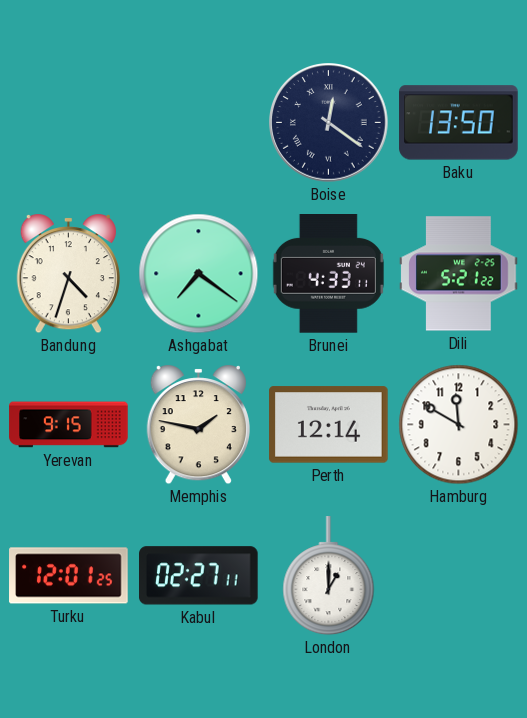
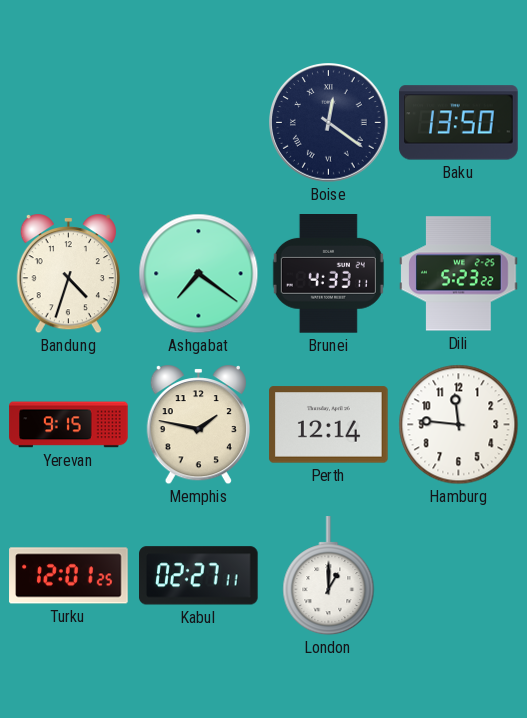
Dili: 5:21 -> 5:23
Hamburg: 11:50 -> 11:46
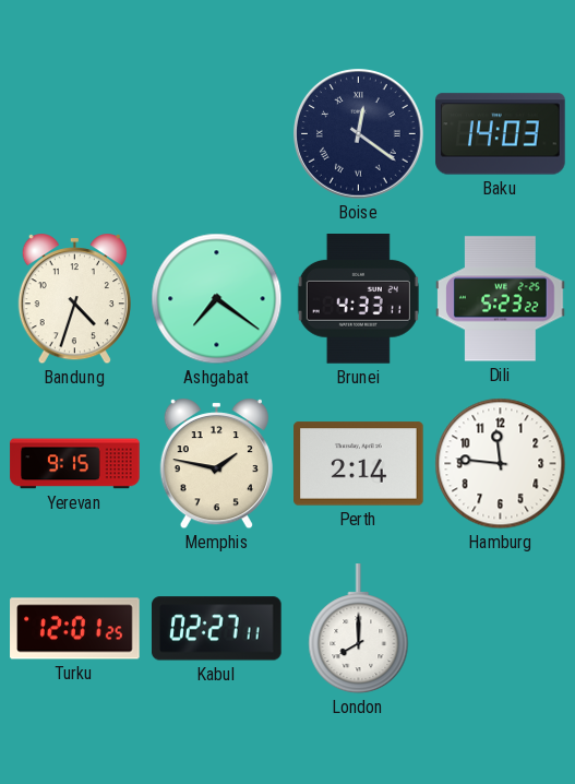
Baku: 13:50 -> 14:03
Perth: 12:14 -> 2:14
London: 1:00 -> 8:00
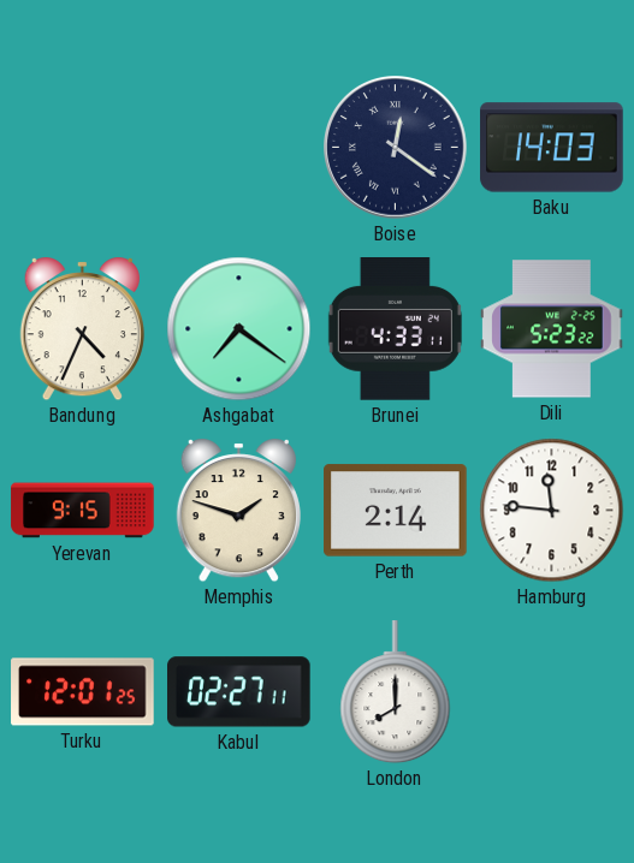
Bandung: 4:33 -> 4:34
Memphis: 1:47 -> 1:48
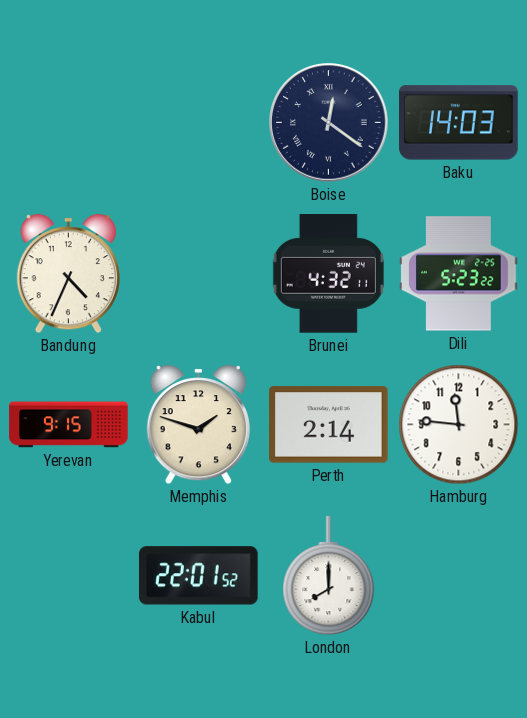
Ashgabat: 7:21 -> none
Brunei: 4:33 -> 4:32
Turku: 12:01 -> none
Kabul: 02:27 -> 22:01
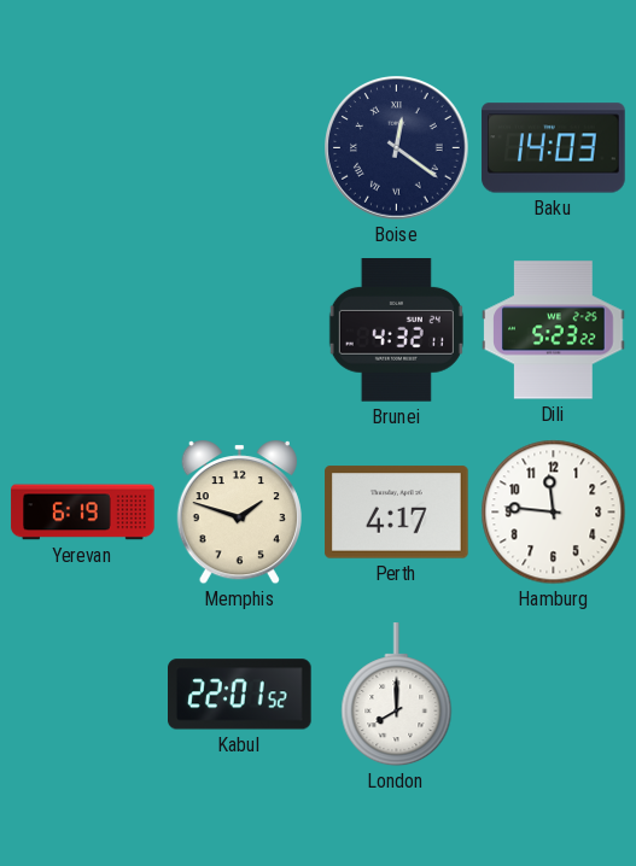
Bandung: 4:34 -> none
Yerevan: 9:15 -> 6:19
Perth: 2:14 -> 4:17
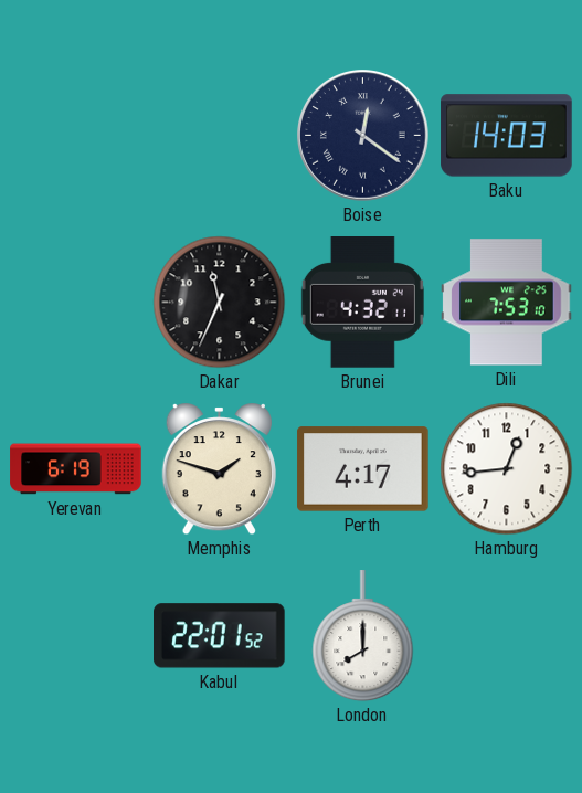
Dakar: none -> 11:34
Dili: 5:23 -> 7:53
Hamburg: 11:46 -> 12:44
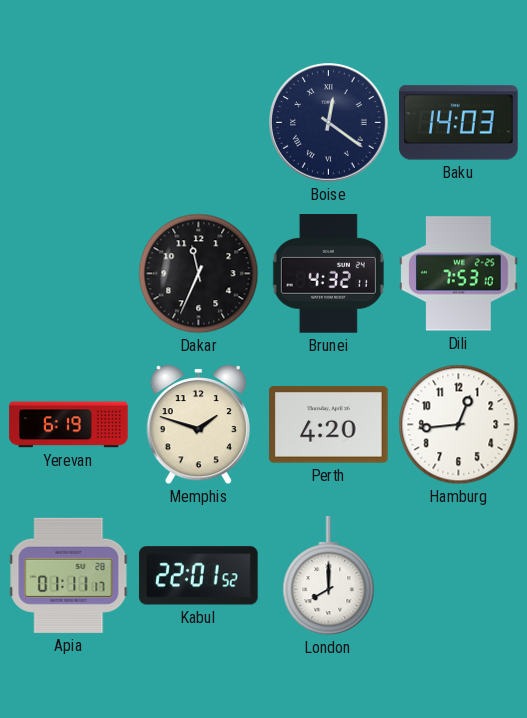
Perth: 4:17 -> 4:20
Apia: none -> 01:11
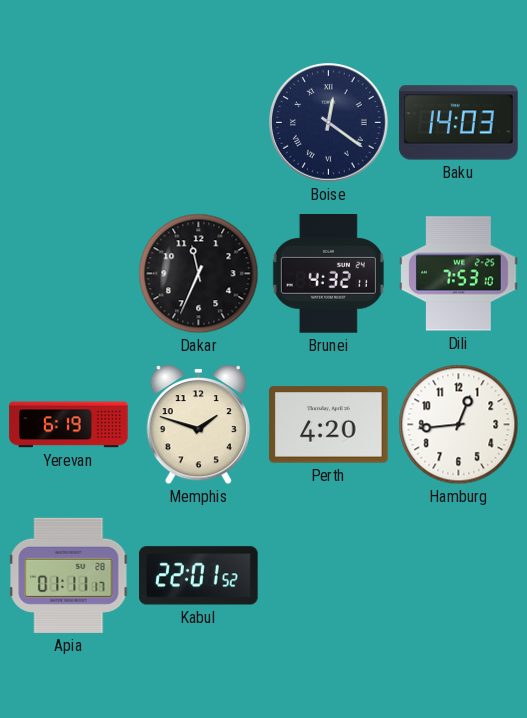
London: 8:00 -> none
